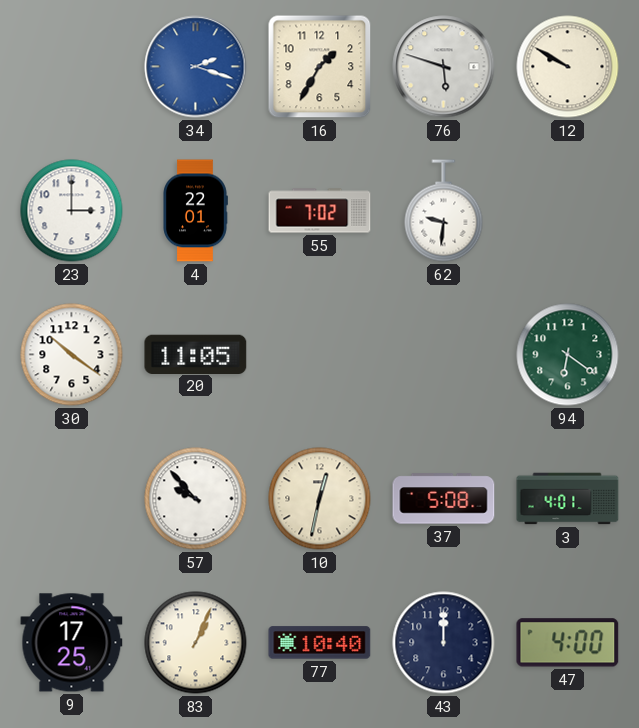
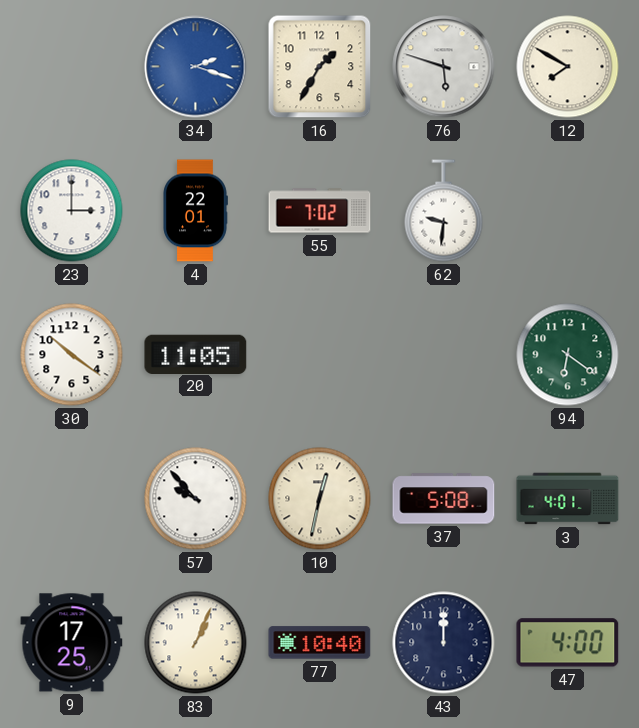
12: 9:50 -> 7:50
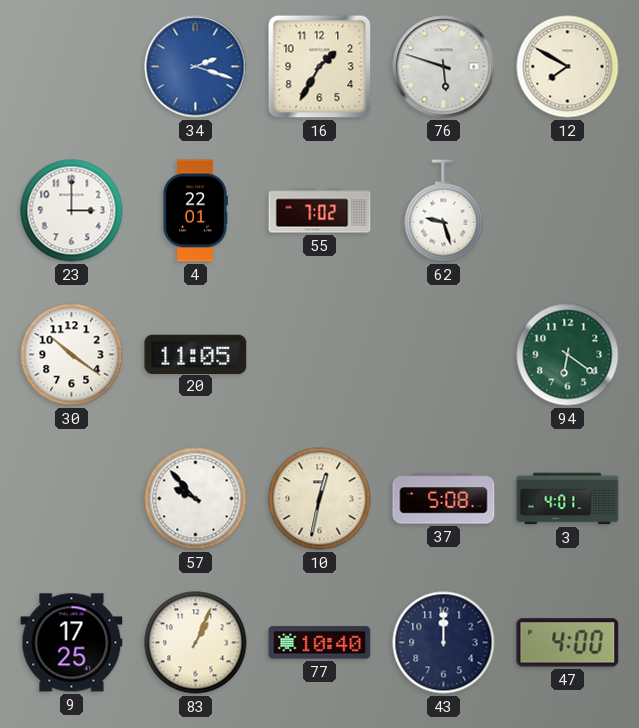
62: 9:31 -> 9:27
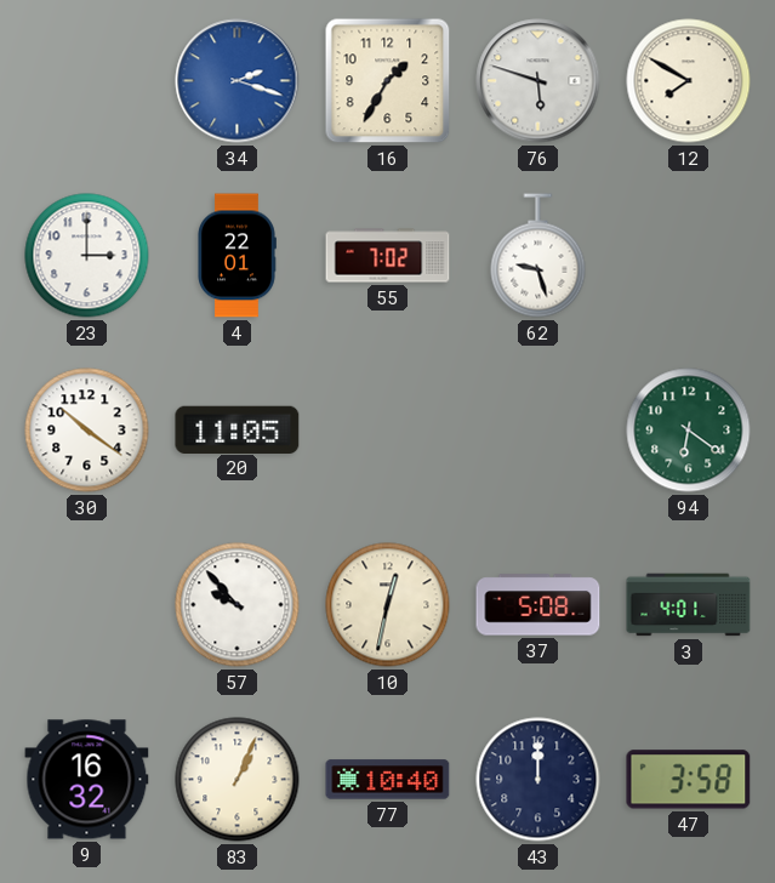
9: 17:25 -> 16:32
47: 4:00 -> 3:58
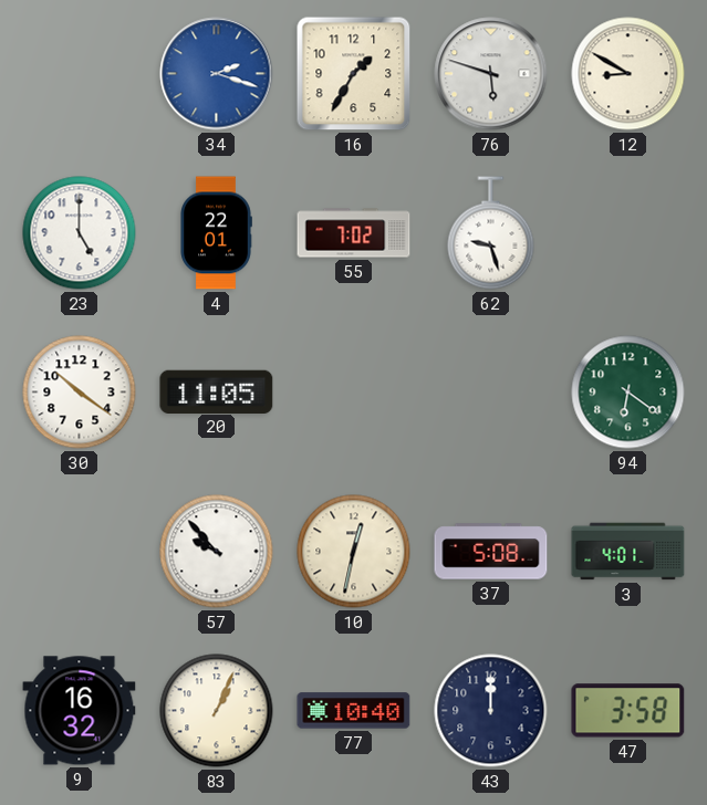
12: 7:50 -> 8:50
23: 3:00 -> 5:00
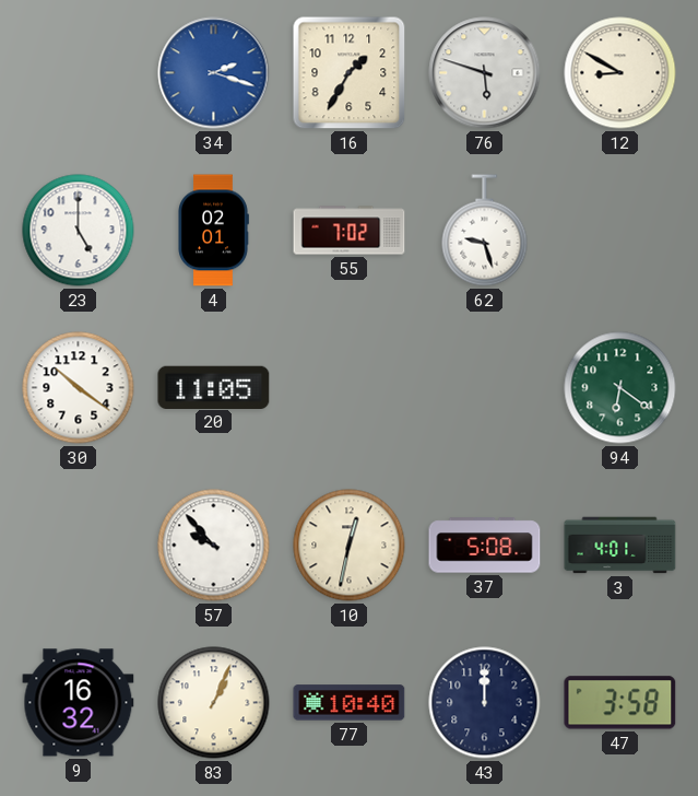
4: 22:01 -> 02:01
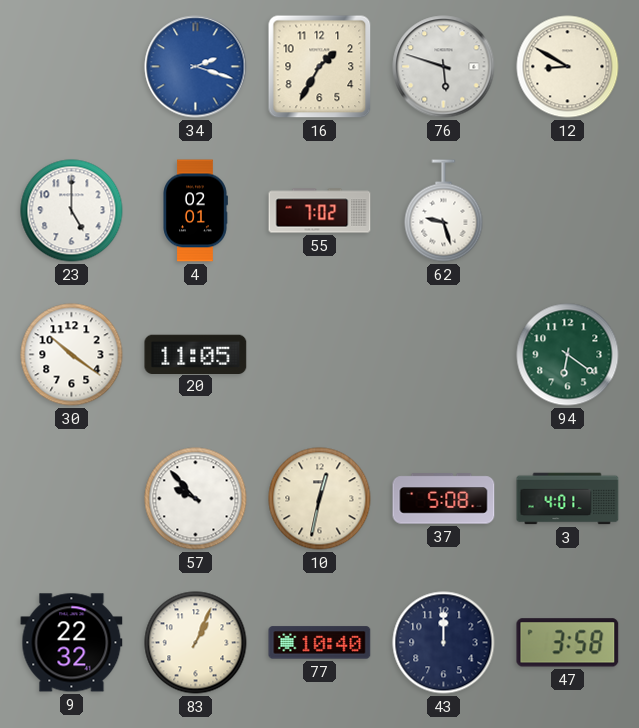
9: 16:32 -> 22:32
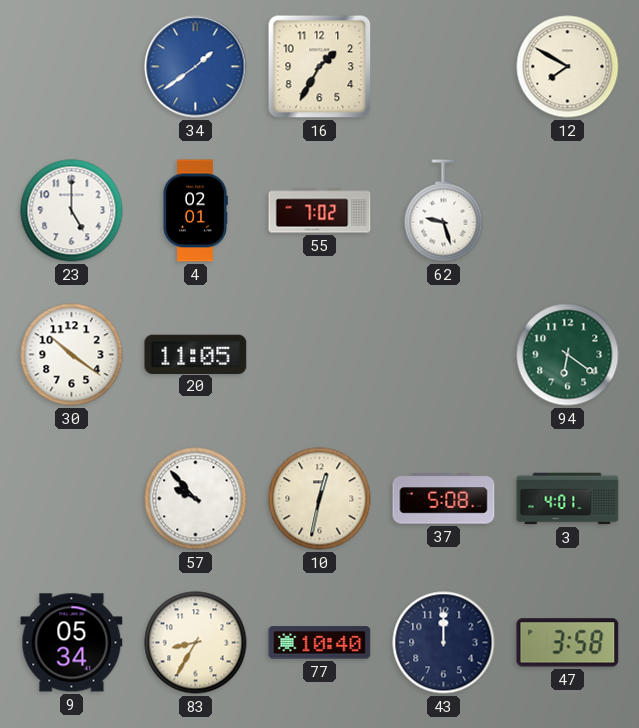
34: 2:18 -> 1:39
76: 5:48 -> none
12: 8:50 -> 7:50
9: 22:32 -> 05:34
83: 1:04 -> 8:35
